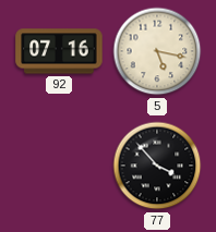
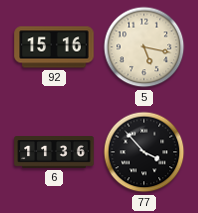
92: 07:16 -> 15:16
6: none -> 11:36
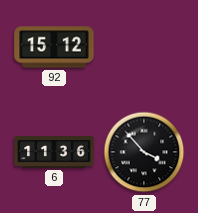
92: 15:16 -> 15:12
5: 5:17 -> none
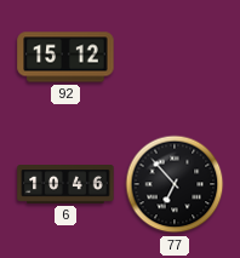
6: 11:36 -> 10:46
77: 3:53 -> 6:53
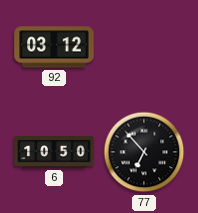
92: 15:12 -> 03:12
6: 10:46 -> 10:50
